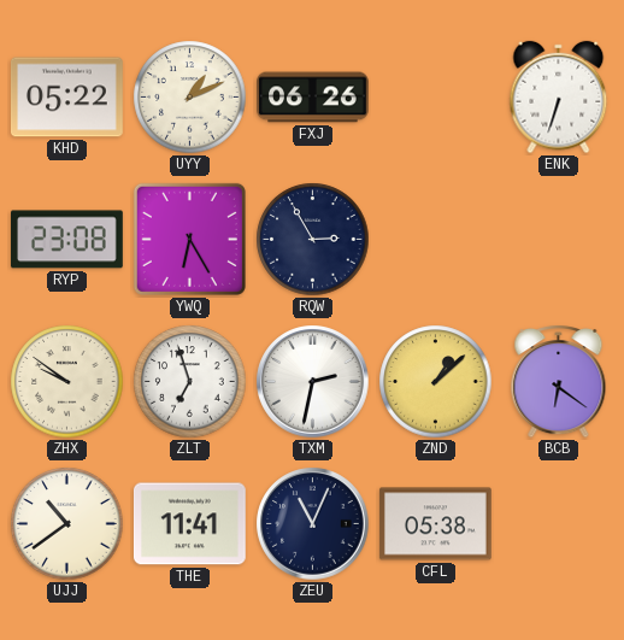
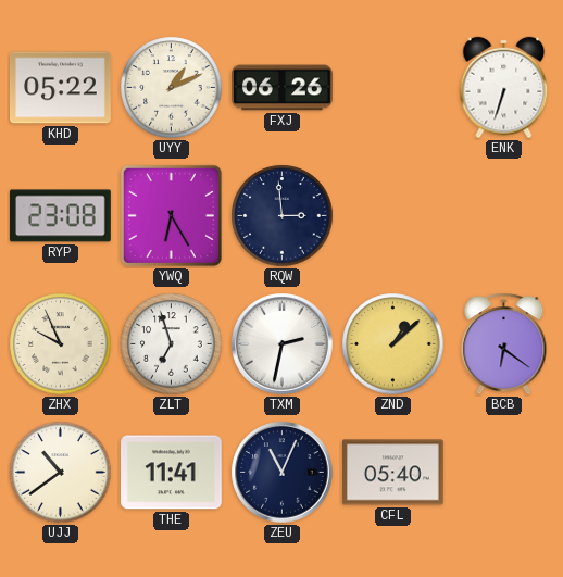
RQW: 2:55 -> 2:59
ZHX: 9:51 -> 9:56
CFL: 05:38 -> 05:40
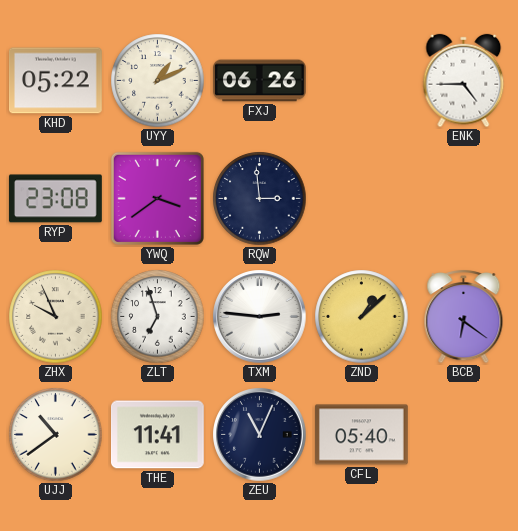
ENK: 6:33 -> 4:45
YWQ: 6:25 -> 3:39
TXM: 2:32 -> 2:46
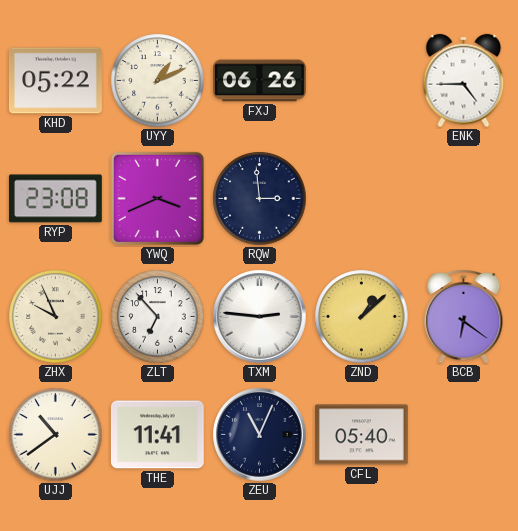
YWQ: 3:39 -> 3:41
ZLT: 6:57 -> 6:53
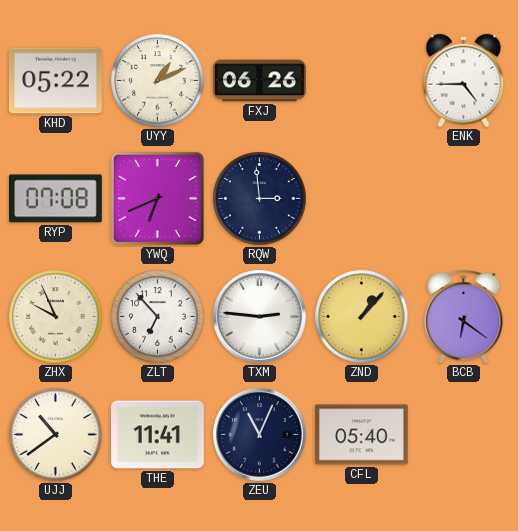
RYP: 23:08 -> 07:08
YWQ: 3:41 -> 6:41
ZND: 1:08 -> 1:07
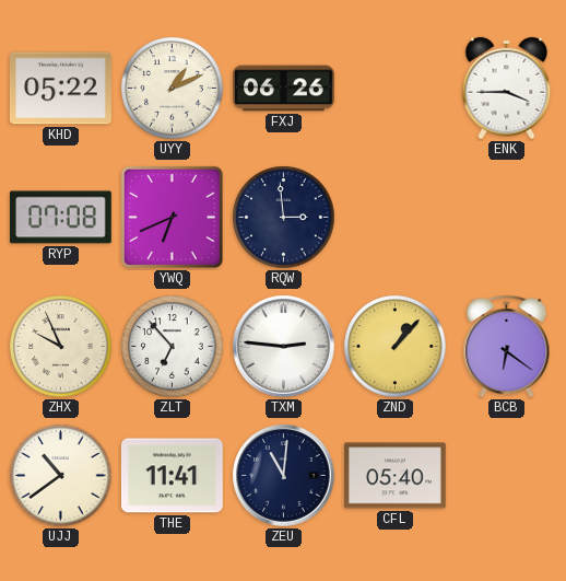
ENK: 4:45 -> 3:45
ZEU: 11:04 -> 11:01
